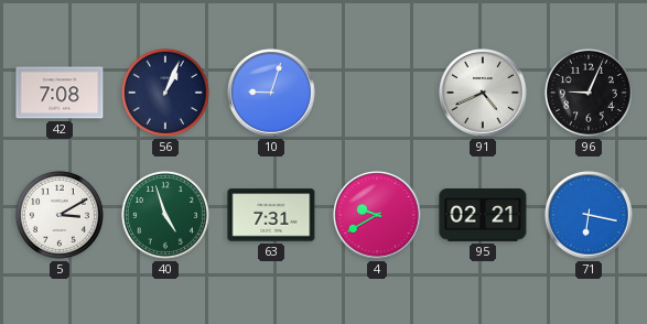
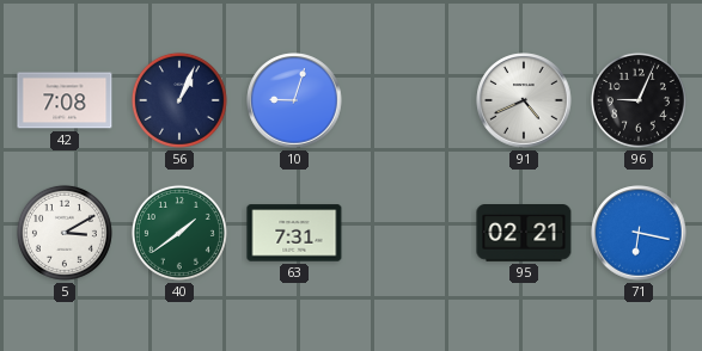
40: 4:57 -> 1:39
4: 9:40 -> none
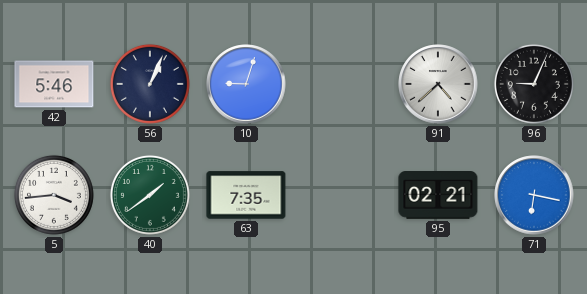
42: 7:08 -> 5:46
91: 4:41 -> 4:38
5: 3:10 -> 3:44
63: 7:31 -> 7:35
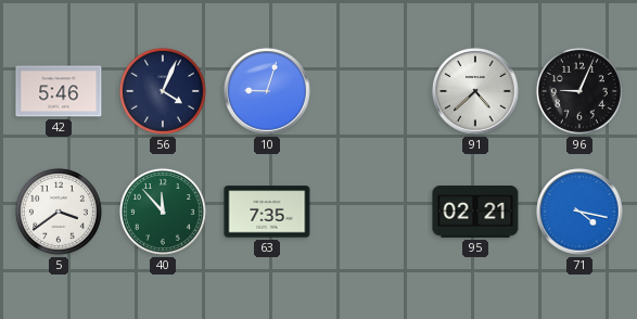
56: 1:04 -> 4:04
5: 3:44 -> 3:39
40: 1:39 -> 11:53
71: 6:17 -> 4:17
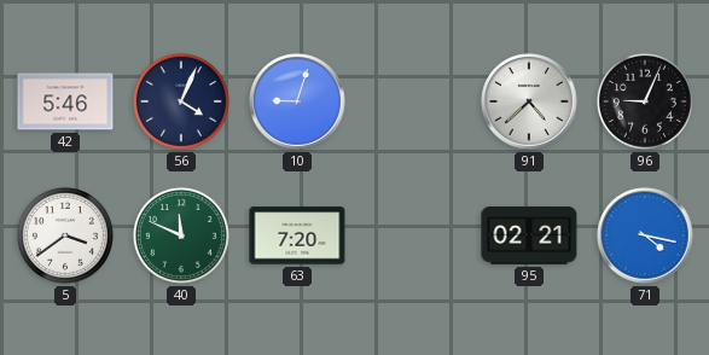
40: 11:53 -> 11:49
63: 7:35 -> 7:20
